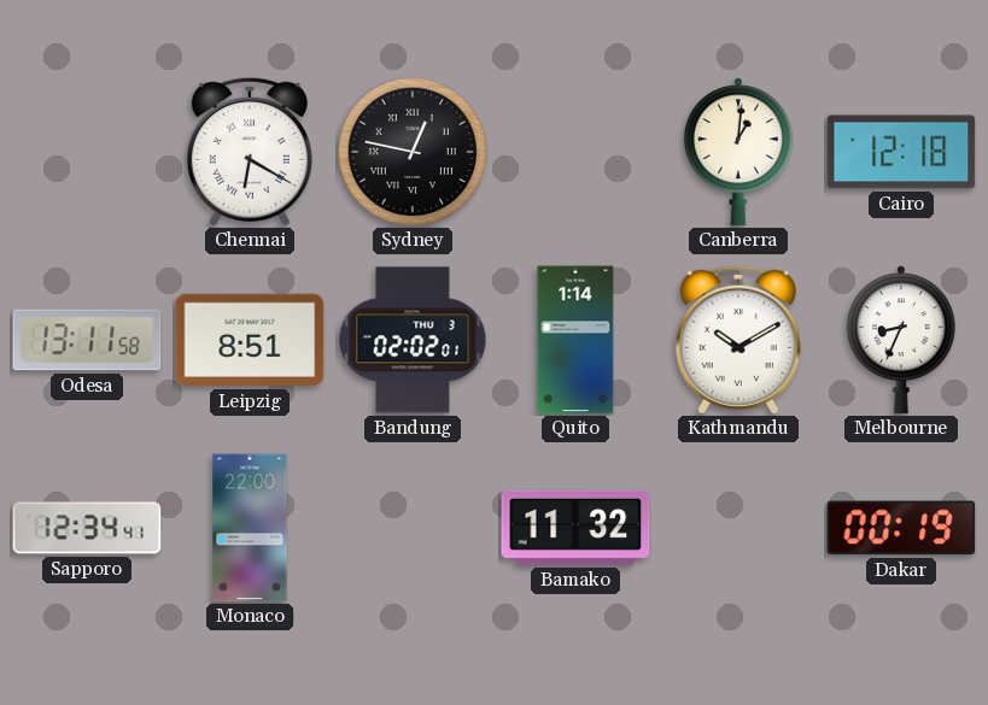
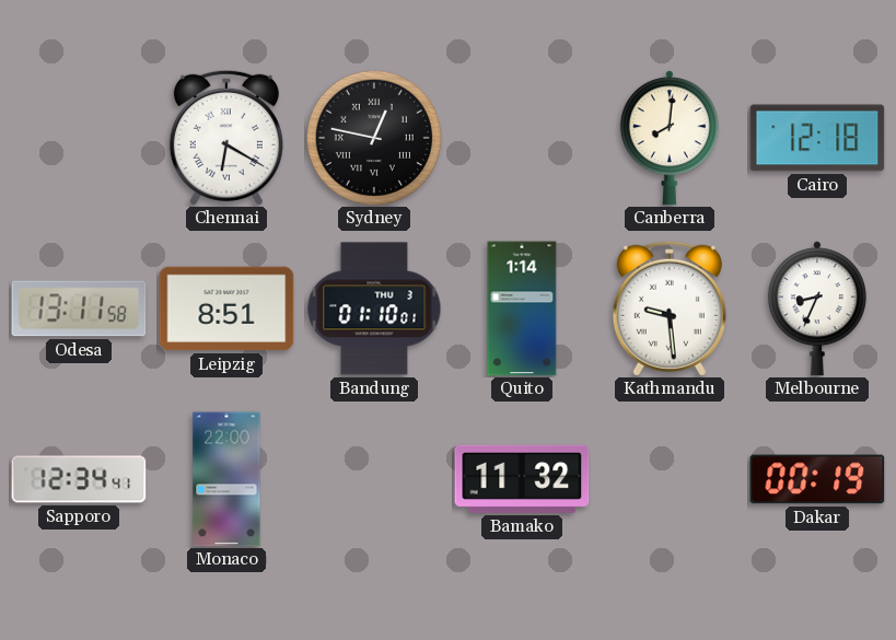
Canberra: 1:01 -> 8:01
Bandung: 02:02 -> 01:10
Kathmandu: 10:10 -> 9:29
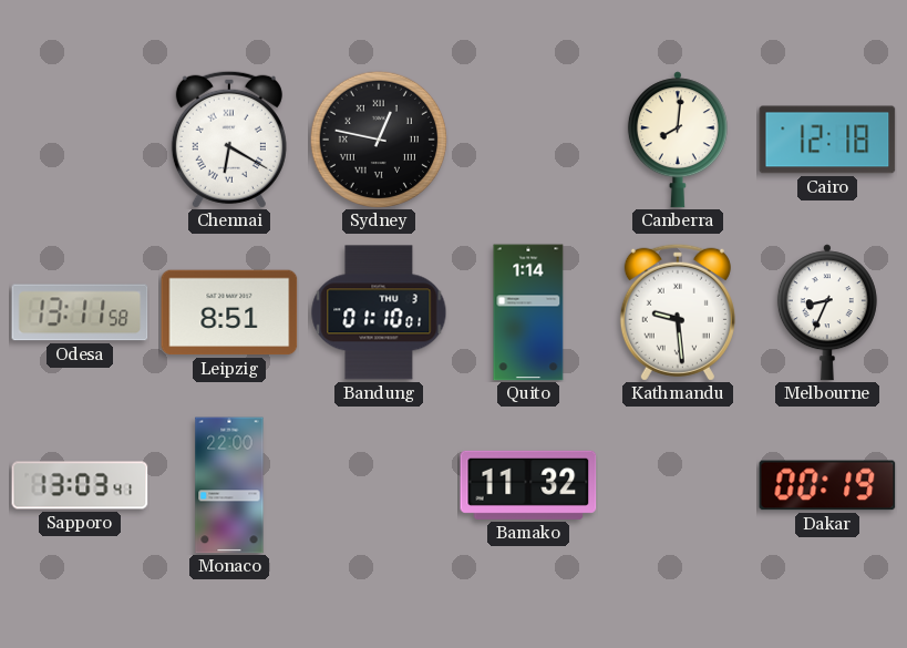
Sapporo: 12:34 -> 13:03
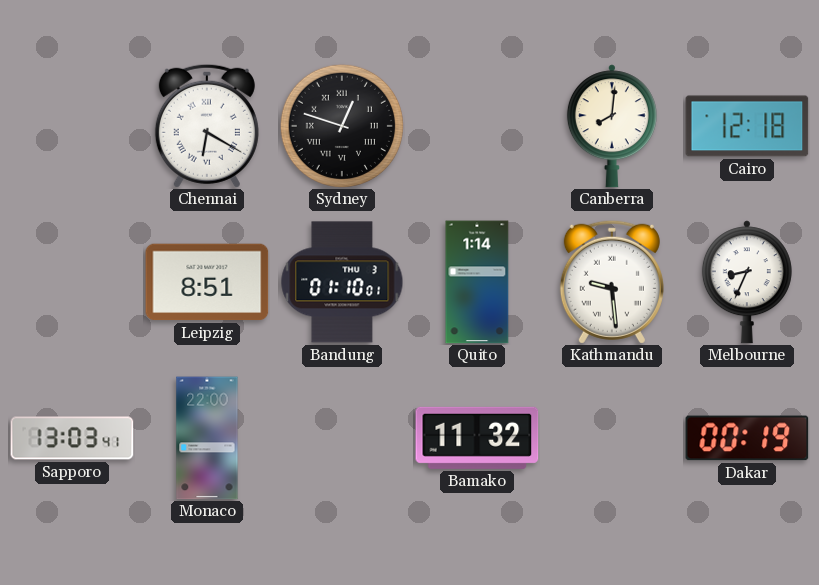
Sydney: 12:47 -> 12:48
Odesa: 13:11 -> none
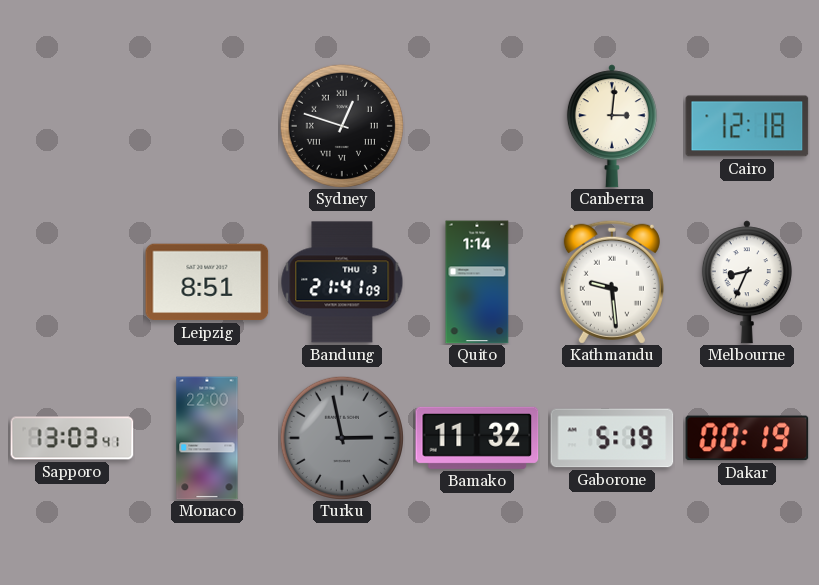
Chennai: 6:20 -> none
Canberra: 8:01 -> 3:01
Bandung: 01:10 -> 21:41
Turku: none -> 2:58
Gaborone: none -> 5:19
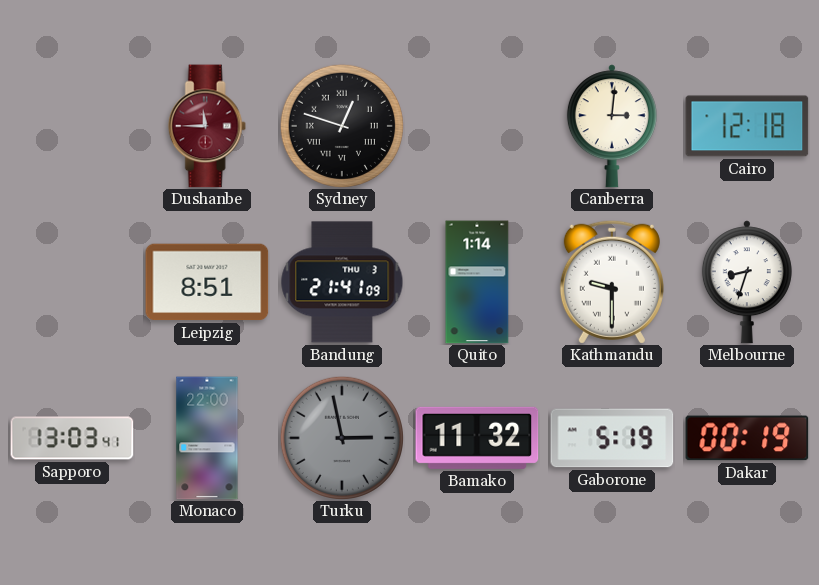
Dushanbe: none -> 11:45
Kathmandu: 9:29 -> 9:30
Melbourne: 8:34 -> 8:33
